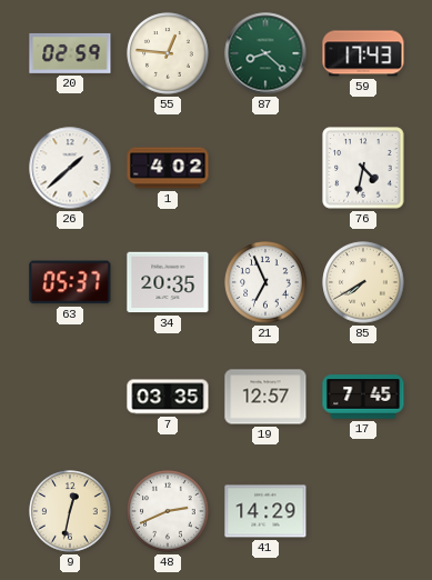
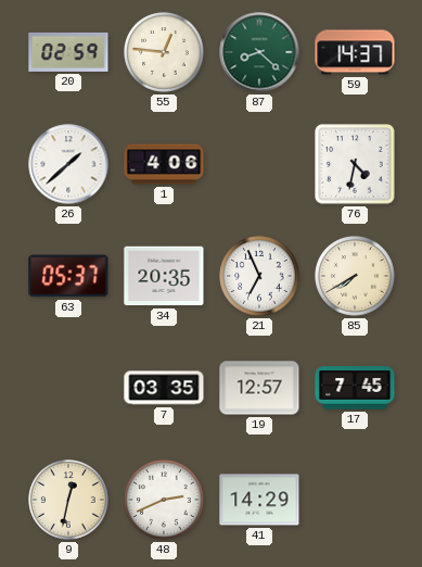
59: 17:43 -> 14:37
1: 4:02 -> 4:06
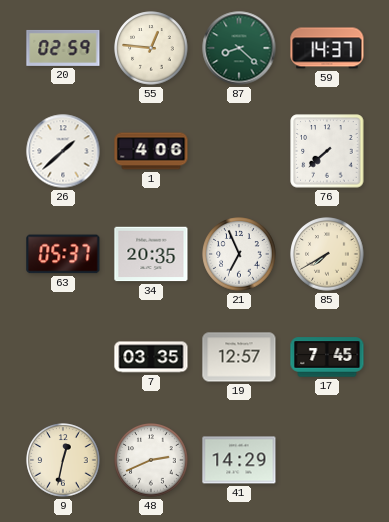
76: 4:32 -> 7:38
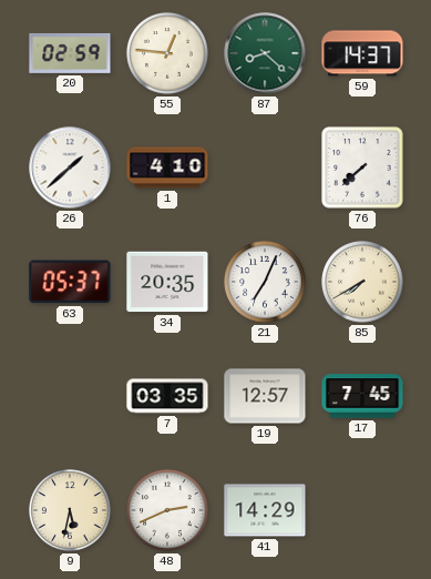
1: 4:06 -> 4:10
21: 6:56 -> 7:04
9: 12:32 -> 5:32
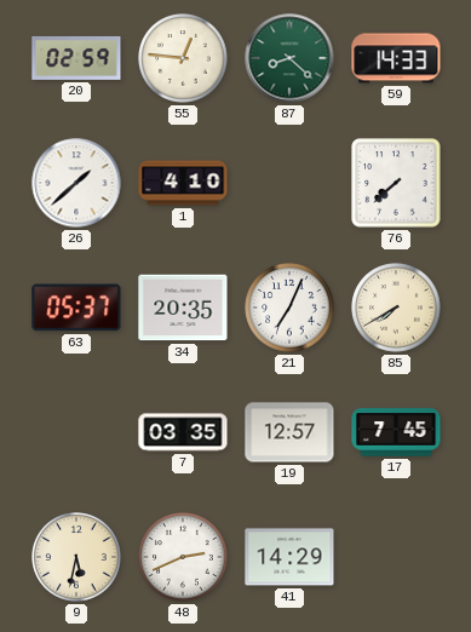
59: 14:37 -> 14:33
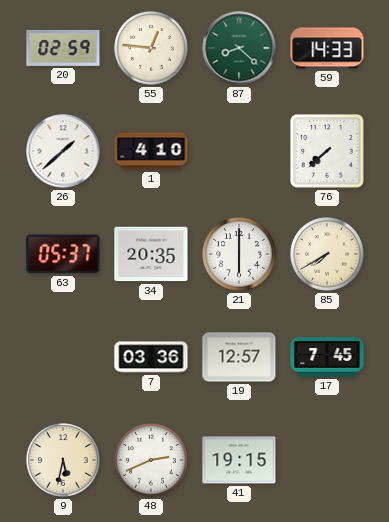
21: 7:04 -> 6:00
7: 03:35 -> 03:36
41: 14:29 -> 19:15
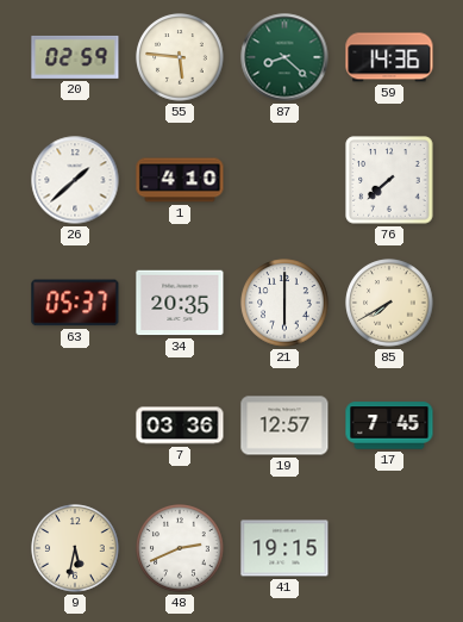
55: 12:46 -> 5:46
59: 14:33 -> 14:36
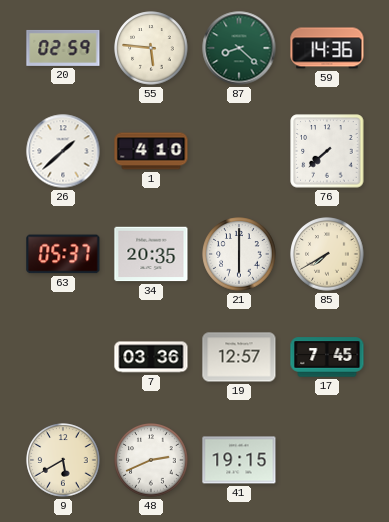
9: 5:32 -> 5:40
